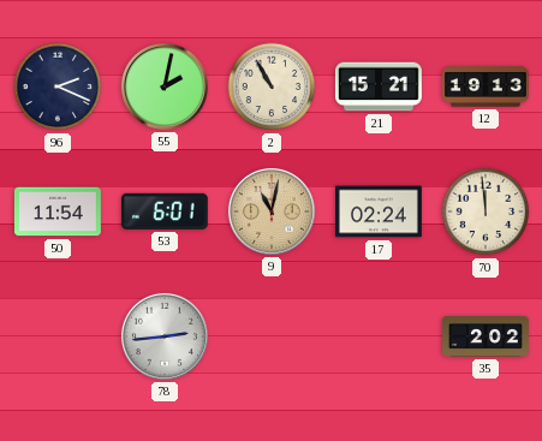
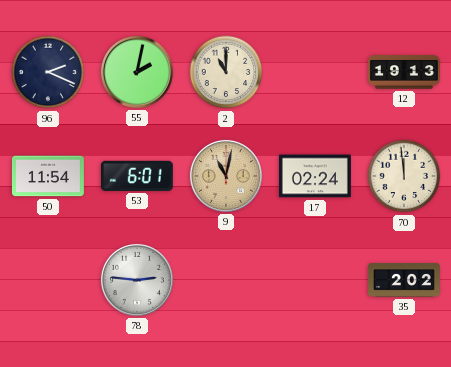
2: 10:55 -> 11:00
21: 15:21 -> none
78: 2:44 -> 2:46
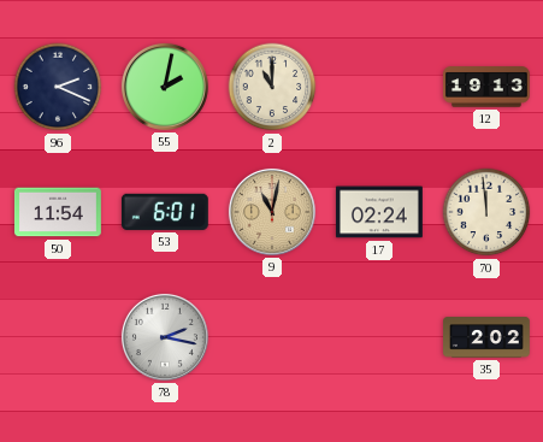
78: 2:46 -> 2:17
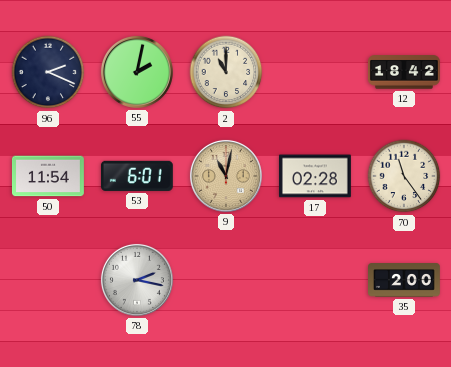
12: 19:13 -> 18:42
17: 02:24 -> 02:28
70: 11:59 -> 11:24
35: 2:02 -> 2:00
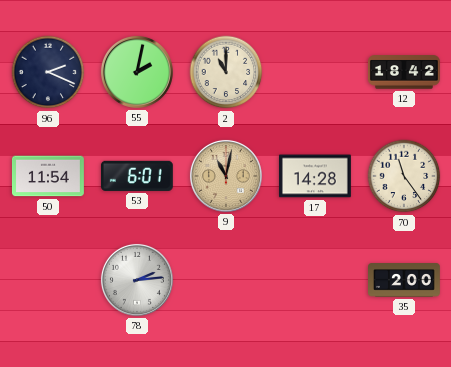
17: 02:28 -> 14:28
78: 2:17 -> 2:14
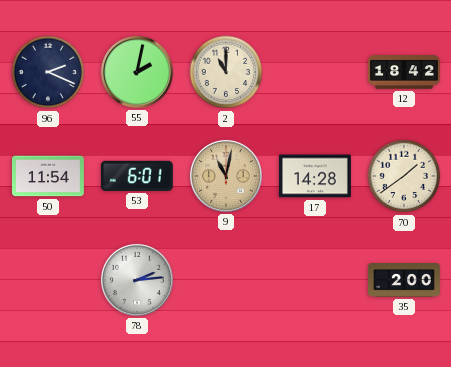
70: 11:24 -> 1:39
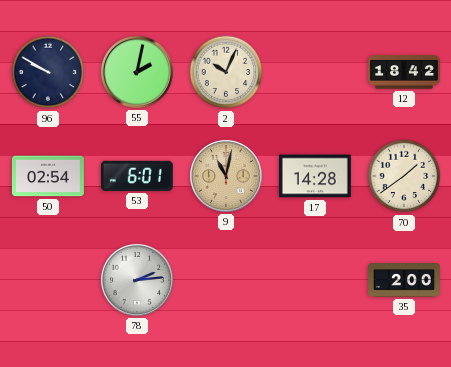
96: 2:19 -> 9:50
2: 11:00 -> 10:04
50: 11:54 -> 02:54
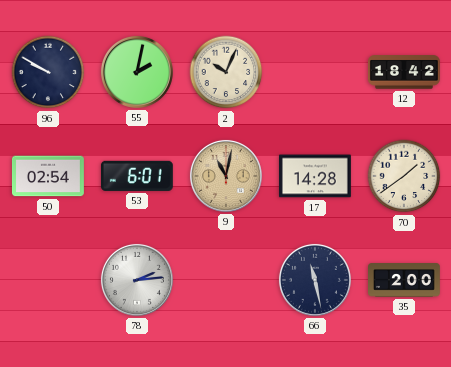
66: none -> 11:28
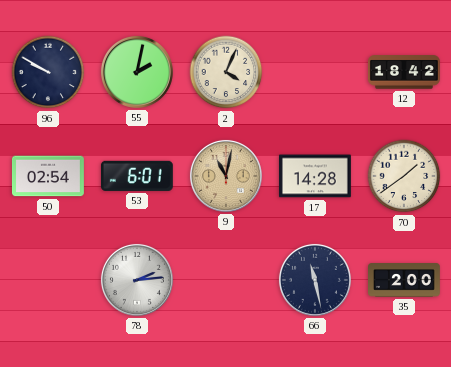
2: 10:04 -> 4:04
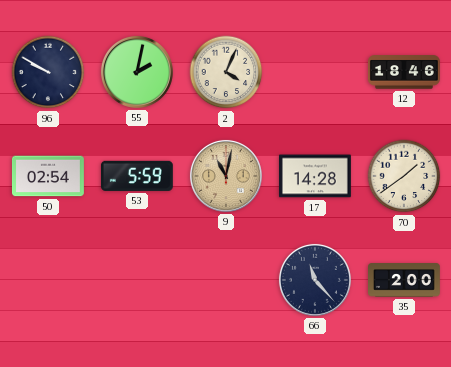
12: 18:42 -> 18:46
53: 6:01 -> 5:59
78: 2:14 -> none
66: 11:28 -> 11:23
